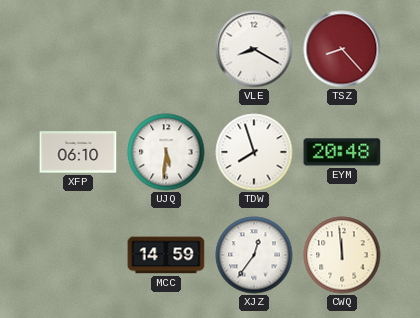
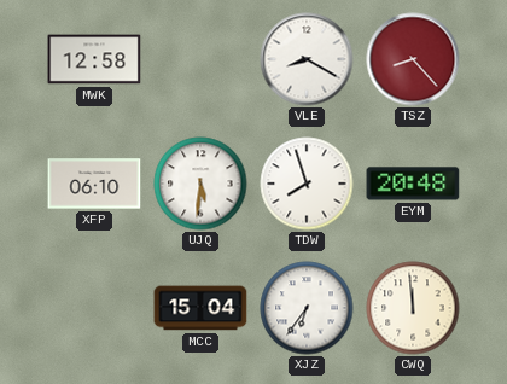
MWK: none -> 12:58
MCC: 14:59 -> 15:04
XJZ: 12:36 -> 6:36
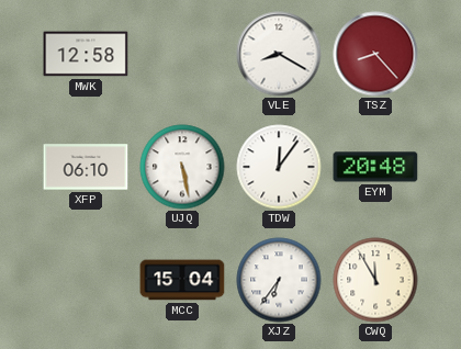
UJQ: 5:31 -> 5:28
TDW: 7:57 -> 12:06
CWQ: 11:59 -> 11:55
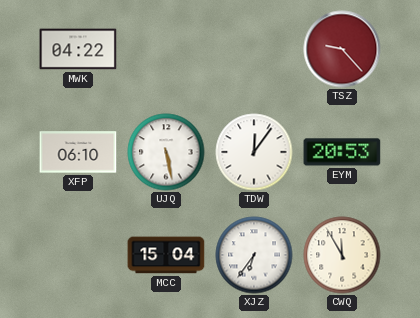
MWK: 12:58 -> 04:22
VLE: 8:20 -> none
TSZ: 8:23 -> 9:23
EYM: 20:48 -> 20:53
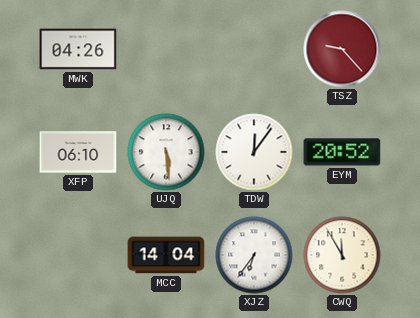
MWK: 04:22 -> 04:26
UJQ: 5:28 -> 5:29
EYM: 20:53 -> 20:52
MCC: 15:04 -> 14:04
